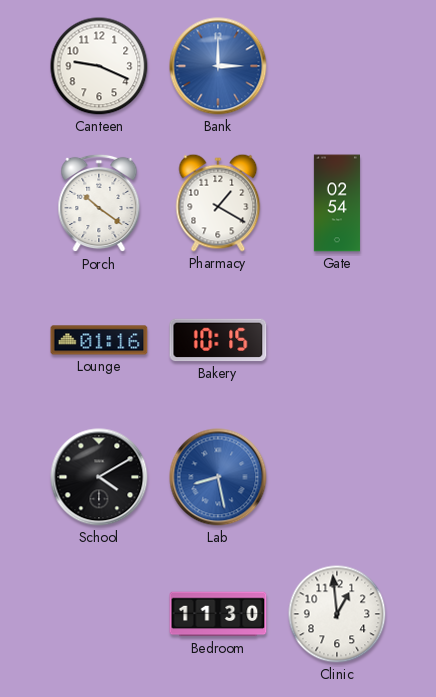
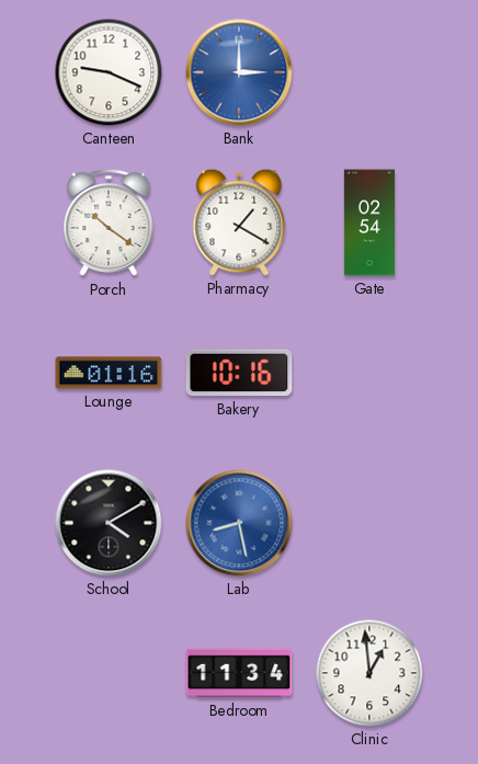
Bakery: 10:15 -> 10:16
Bedroom: 11:30 -> 11:34
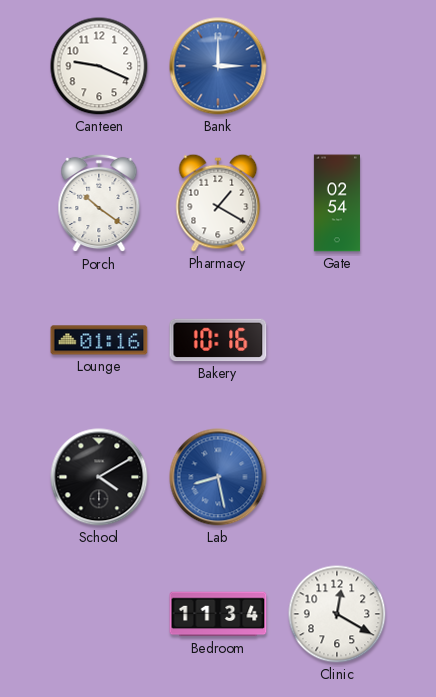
Clinic: 12:59 -> 12:20
